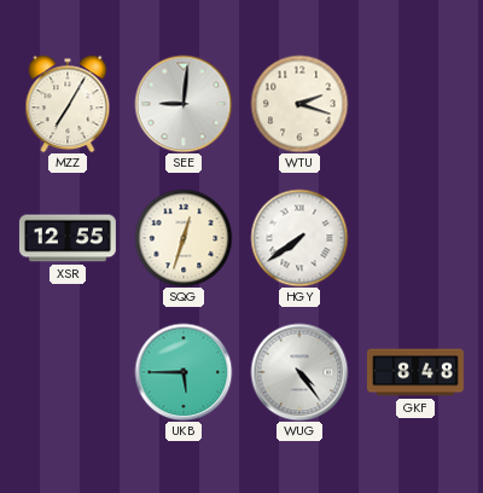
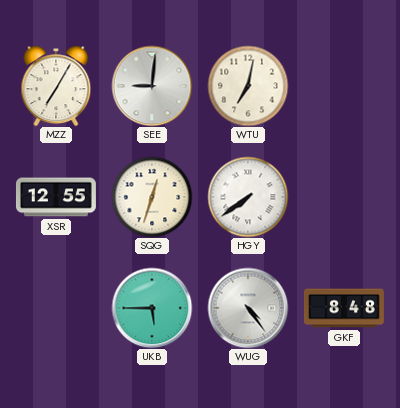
WTU: 2:18 -> 7:02
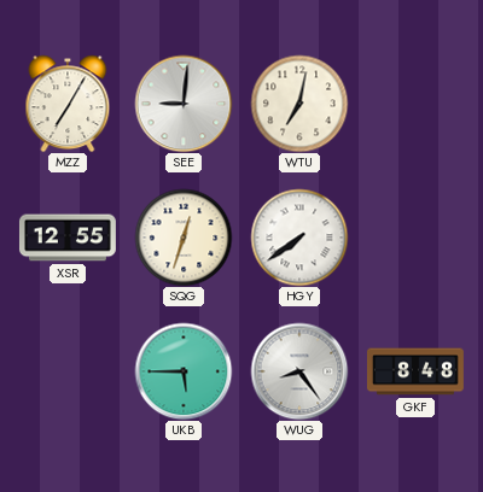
WUG: 4:24 -> 8:24
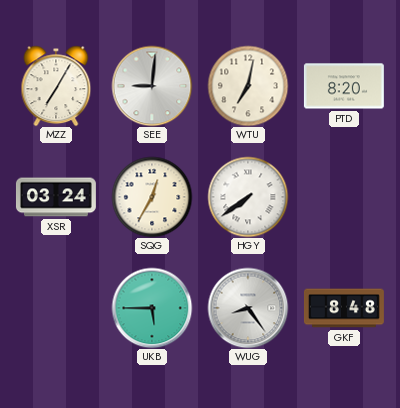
PTD: none -> 8:20
XSR: 12:55 -> 03:24
SQG: 12:33 -> 12:35
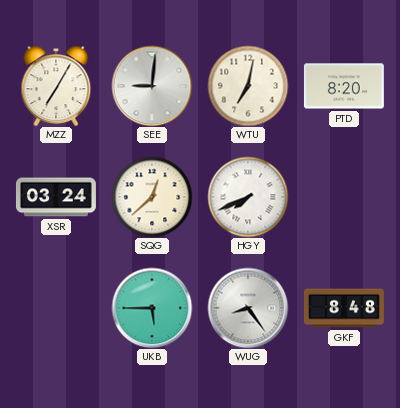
SQG: 12:35 -> 12:38
HGY: 7:39 -> 7:41
